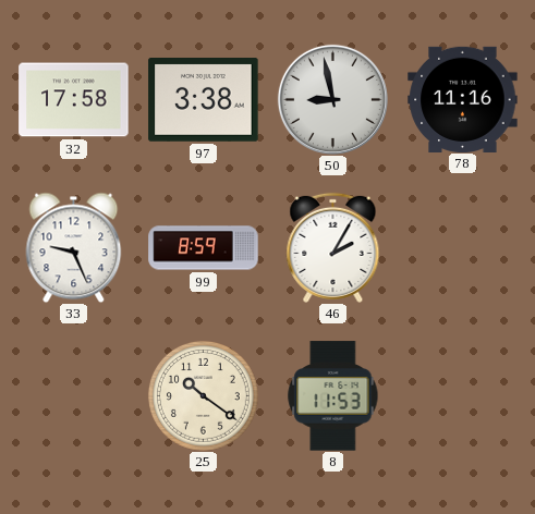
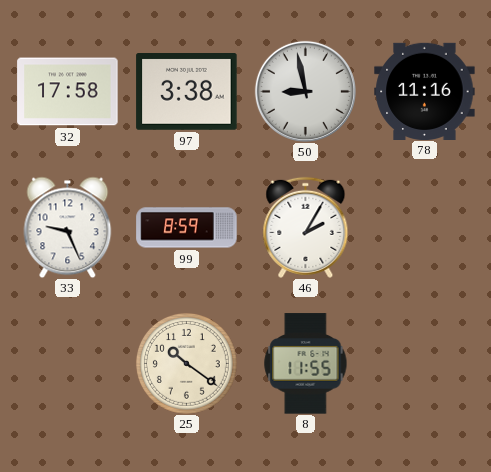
8: 11:53 -> 11:55
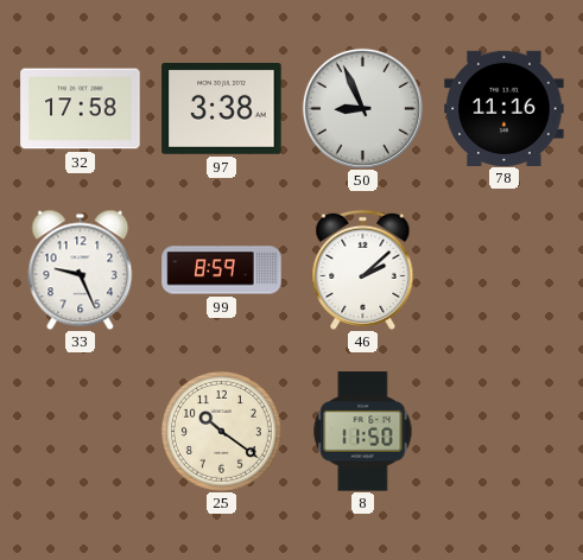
50: 8:58 -> 8:56
46: 2:05 -> 2:08
8: 11:55 -> 11:50
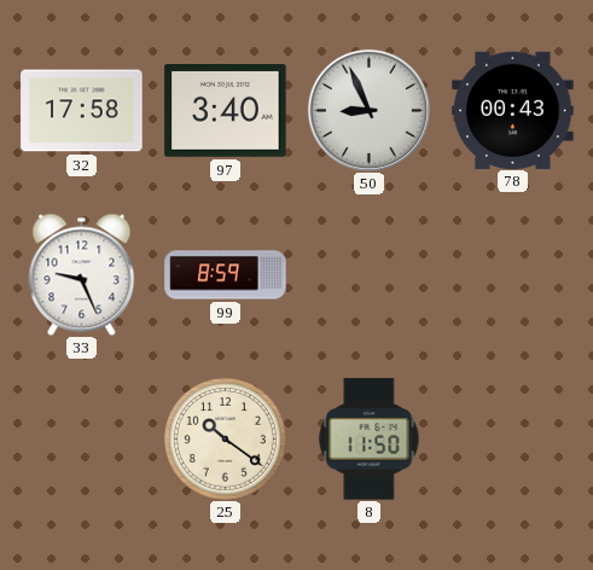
97: 3:38 -> 3:40
78: 11:16 -> 00:43
46: 2:08 -> none
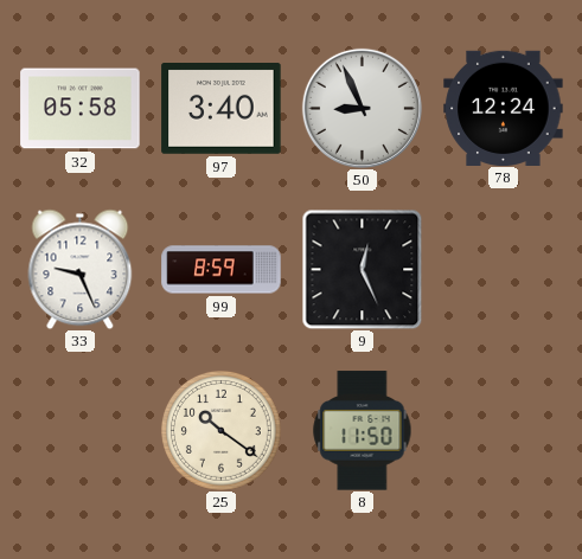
32: 17:58 -> 05:58
78: 00:43 -> 12:24
9: none -> 12:26
